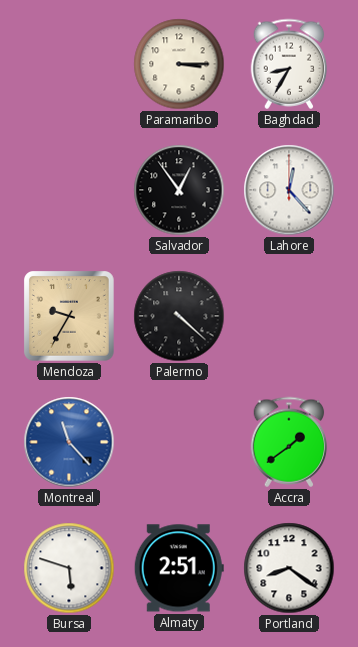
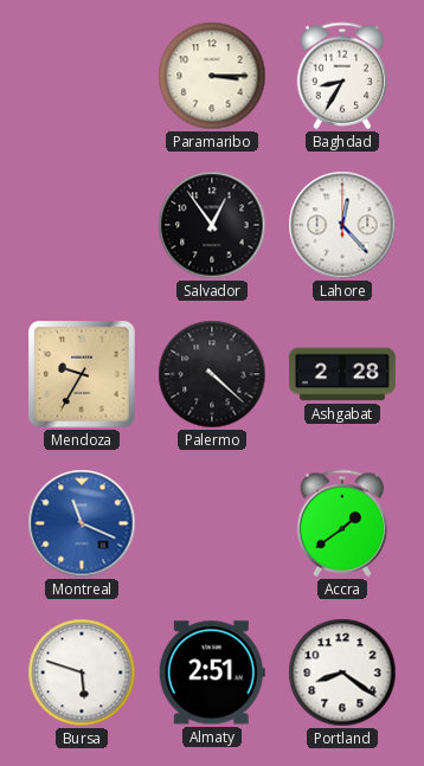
Ashgabat: none -> 2:28
Montreal: 11:23 -> 11:19
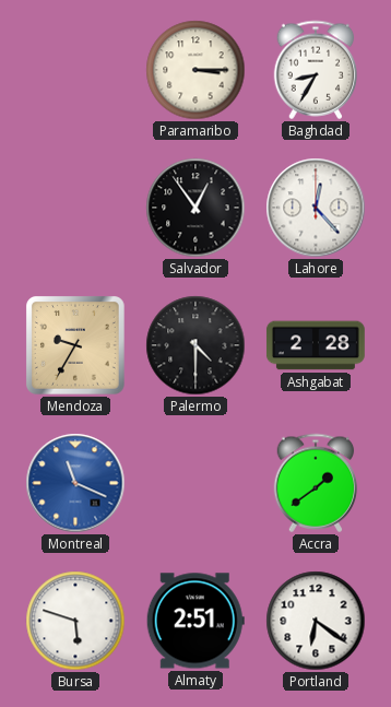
Palermo: 4:22 -> 4:30
Portland: 8:21 -> 6:21
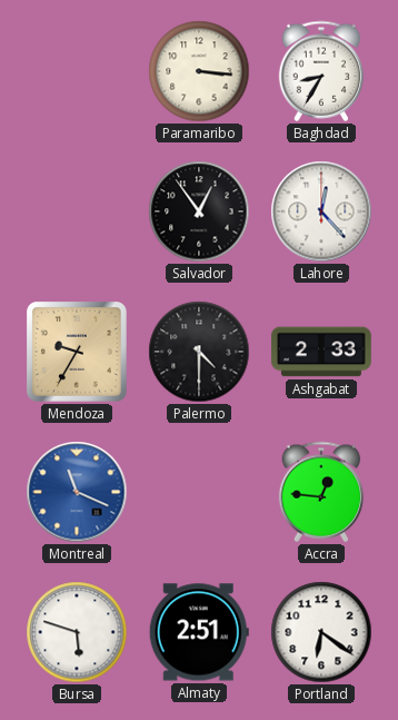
Paramaribo: 3:15 -> 3:16
Ashgabat: 2:28 -> 2:33
Accra: 1:39 -> 12:46
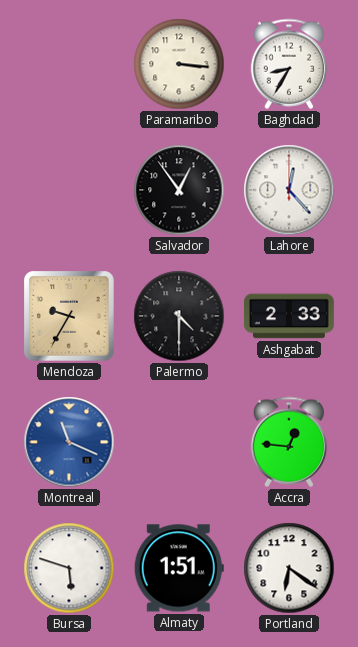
Almaty: 2:51 -> 1:51
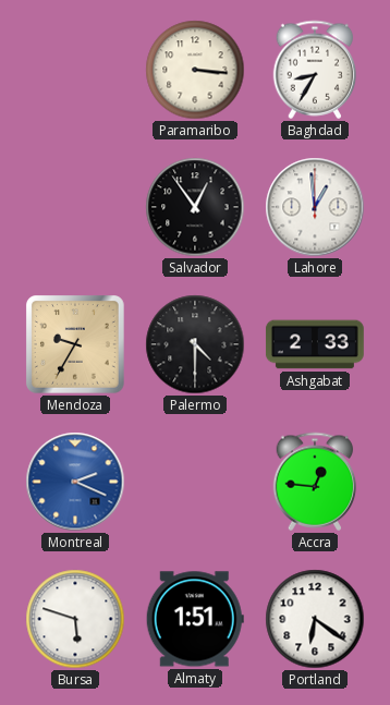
Lahore: 12:23 -> 12:59
Montreal: 11:19 -> 2:19
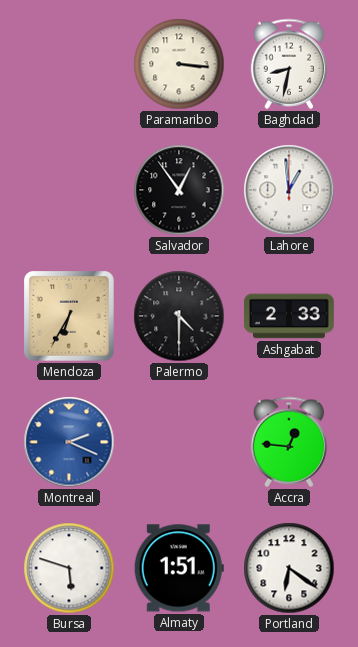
Baghdad: 8:35 -> 8:32
Mendoza: 9:35 -> 6:35
